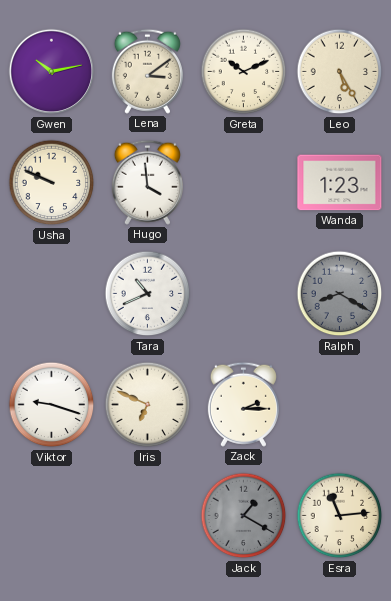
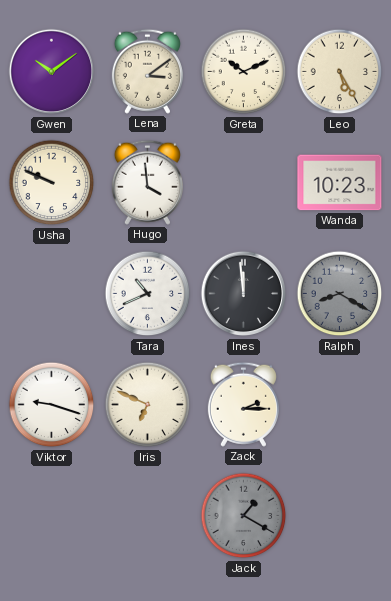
Gwen: 10:13 -> 10:09
Wanda: 1:23 -> 10:23
Ines: none -> 11:59
Esra: 11:14 -> none
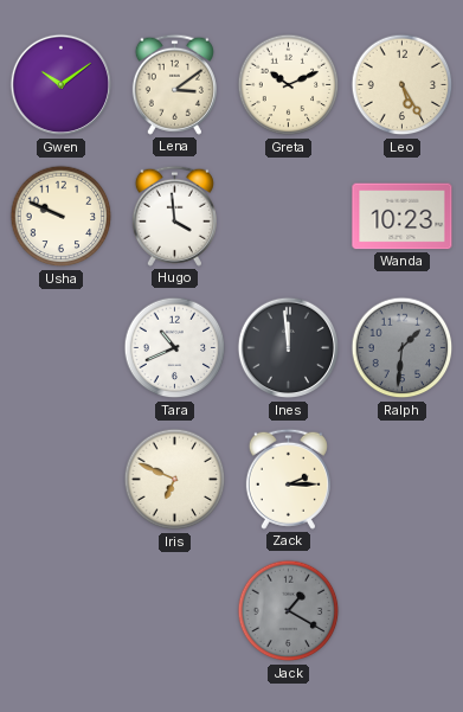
Ralph: 8:20 -> 1:31
Viktor: 9:18 -> none
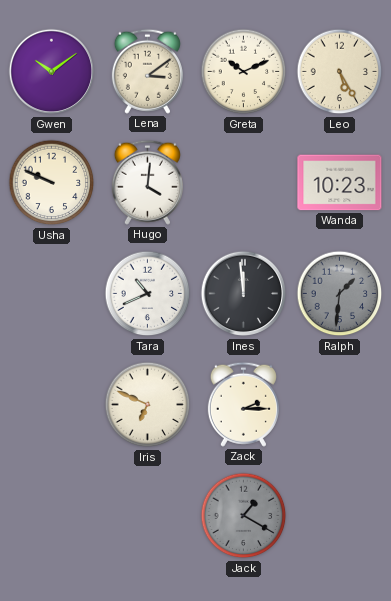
Hugo: 3:59 -> 4:01
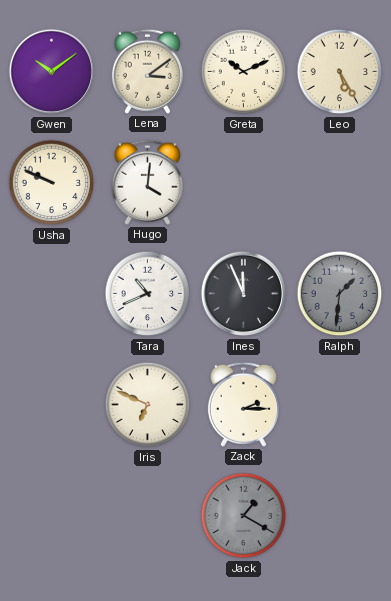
Wanda: 10:23 -> none
Ines: 11:59 -> 11:56
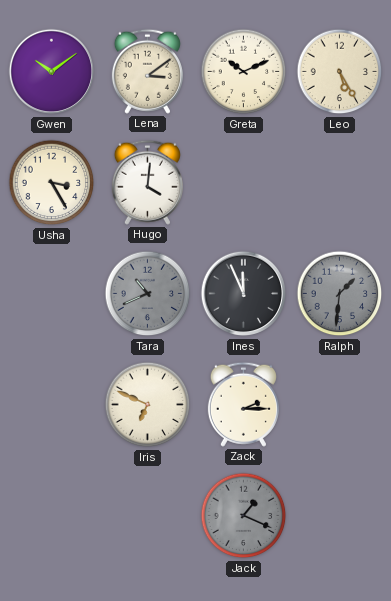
Usha: 9:49 -> 3:25
Tara dial: white -> grey
Jack: 1:20 -> 1:19
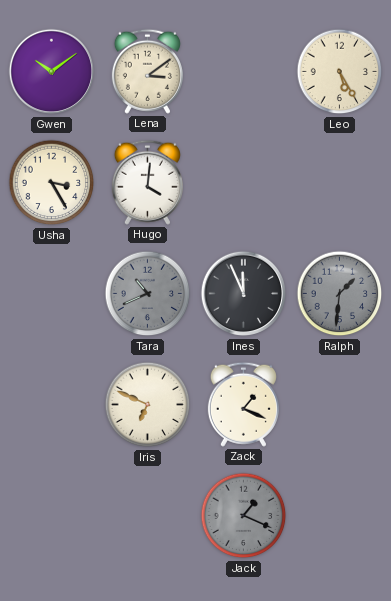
Greta: 10:11 -> none
Zack: 2:15 -> 1:19
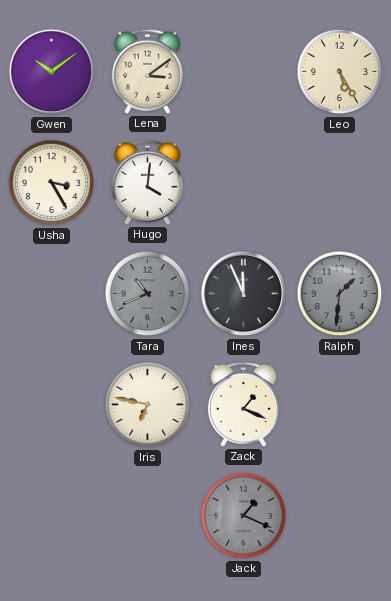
Iris: 6:49 -> 6:47
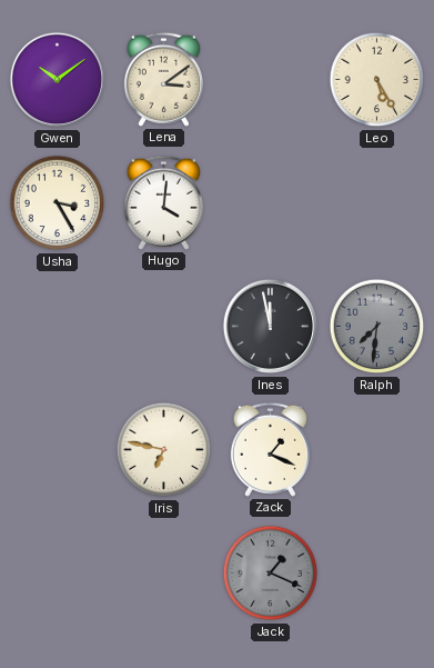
Tara: 10:41 -> none
Ines: 11:56 -> 11:58
Ralph: 1:31 -> 7:31
